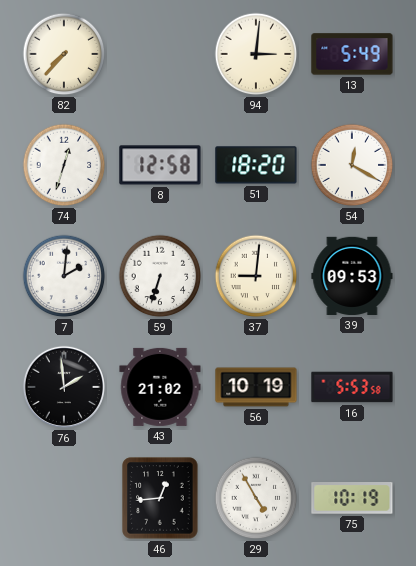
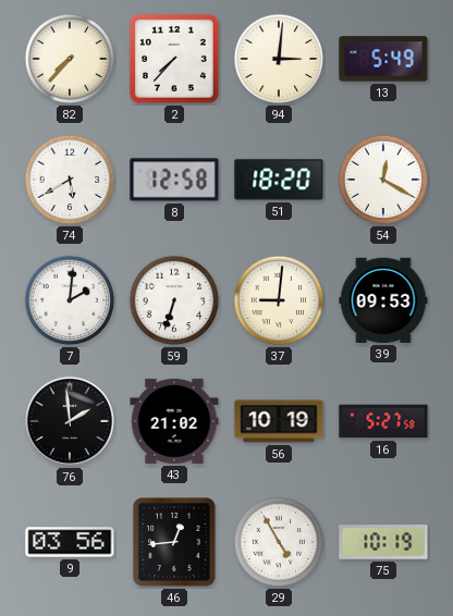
2: none -> 7:37
74: 12:33 -> 5:40
16: 5:53 -> 5:27
9: none -> 03:56
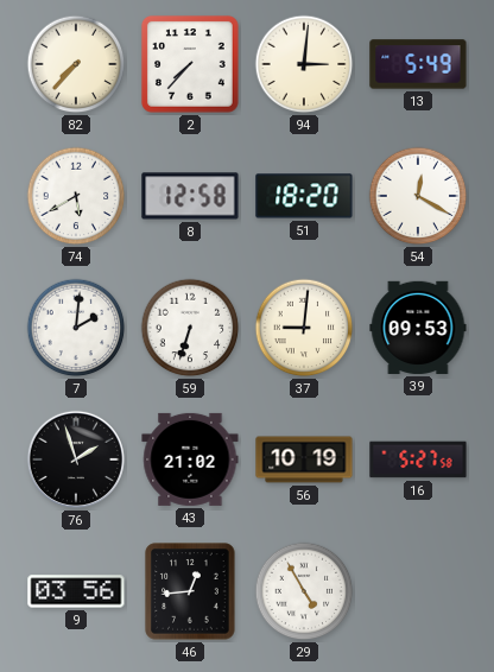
76: 1:59 -> 1:57
75: 10:19 -> none
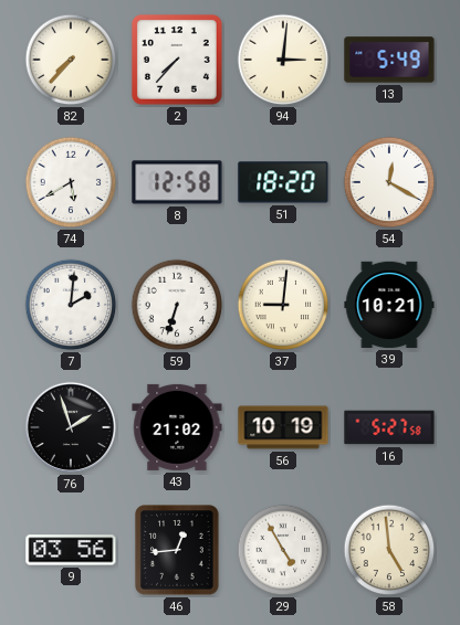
39: 09:53 -> 10:21
58: none -> 4:59
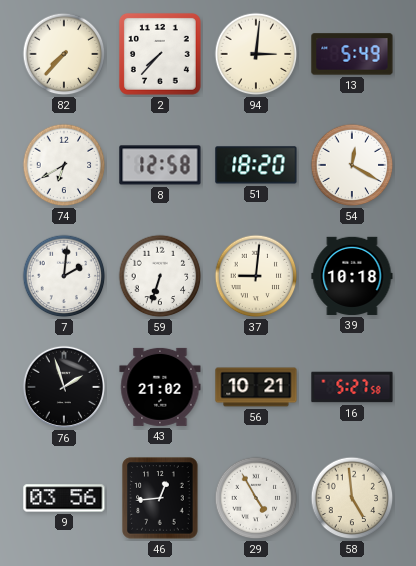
74: 5:40 -> 6:40
39: 10:21 -> 10:18
56: 10:19 -> 10:21
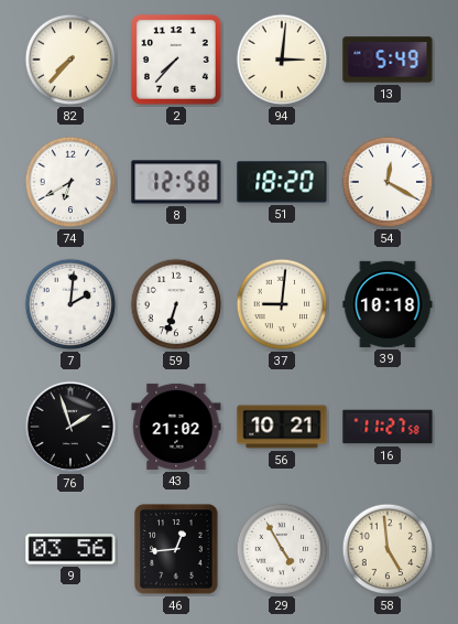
16: 5:27 -> 11:27
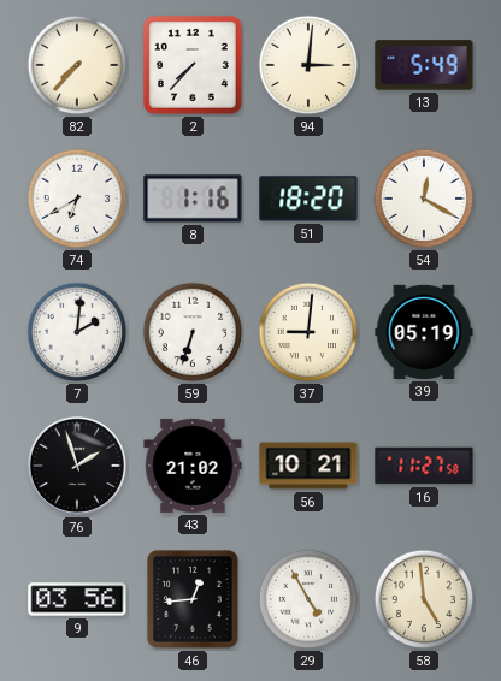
8: 12:58 -> 1:16
39: 10:18 -> 05:19
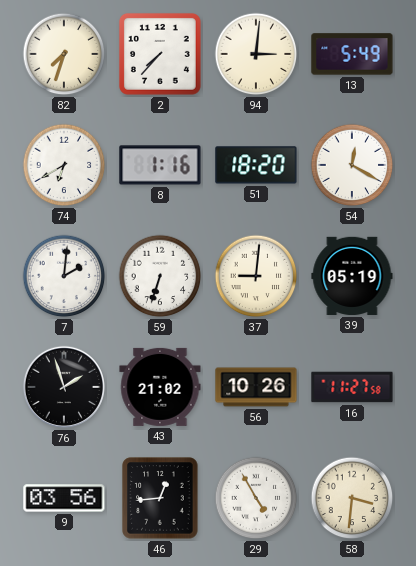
82: 7:37 -> 7:33
56: 10:21 -> 10:26
58: 4:59 -> 3:31
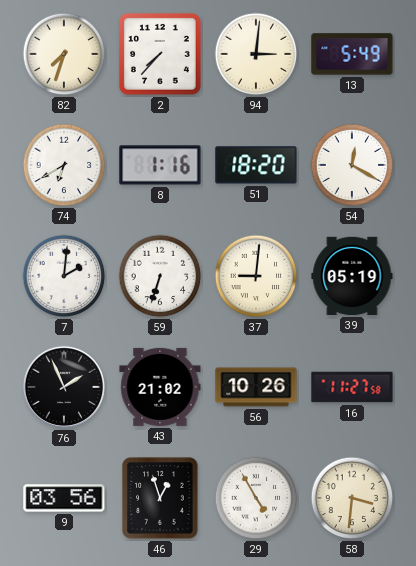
76: 1:57 -> 1:56
46: 12:44 -> 12:57
